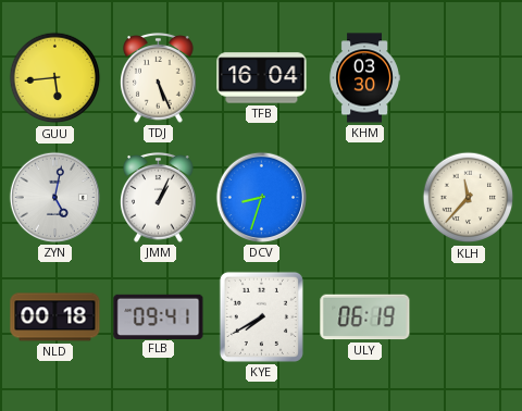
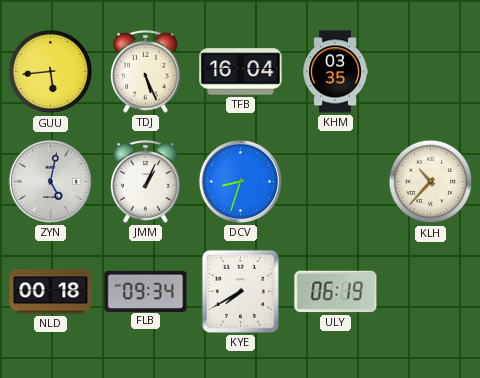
KHM: 03:30 -> 03:35
KLH: 11:37 -> 10:37
FLB: 09:41 -> 09:34
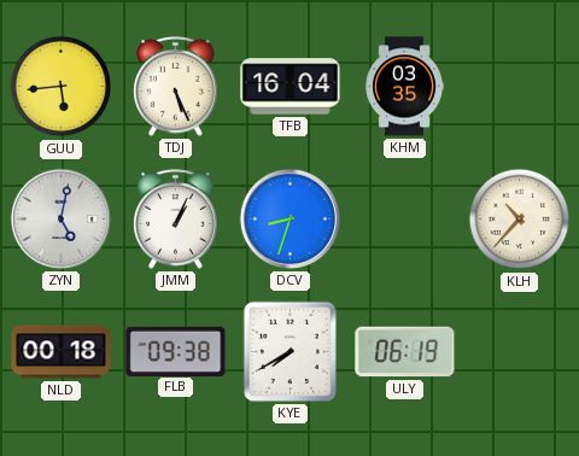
FLB: 09:34 -> 09:38
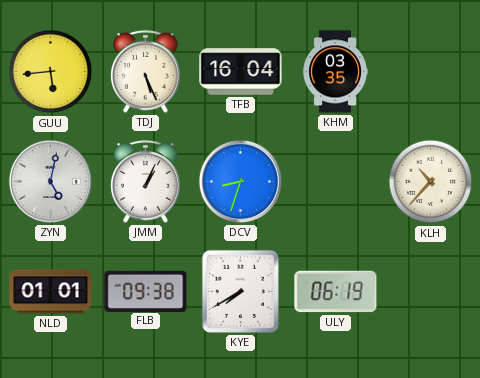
NLD: 00:18 -> 01:01
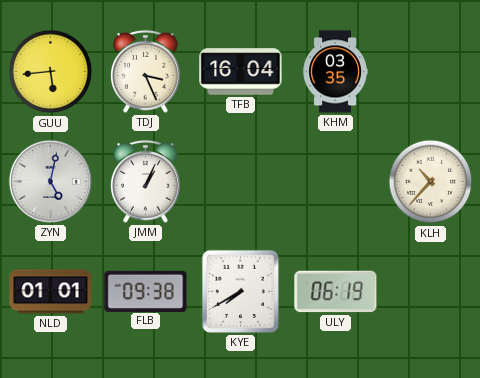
TDJ: 5:26 -> 3:26
DCV: 8:33 -> none
